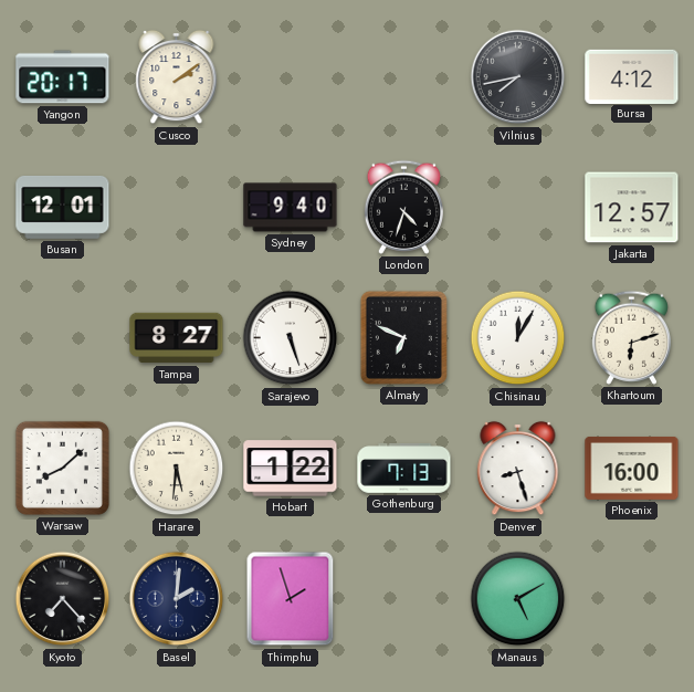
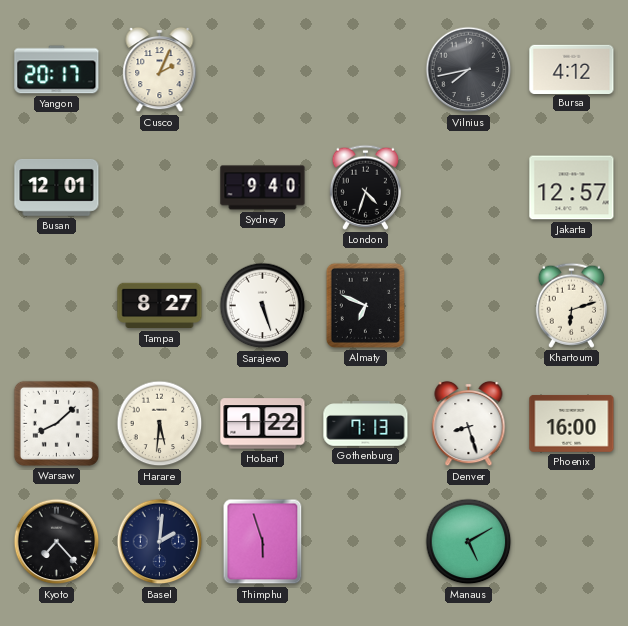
Cusco: 2:09 -> 2:04
Chisinau: 12:05 -> none
Thimphu: 1:57 -> 5:57
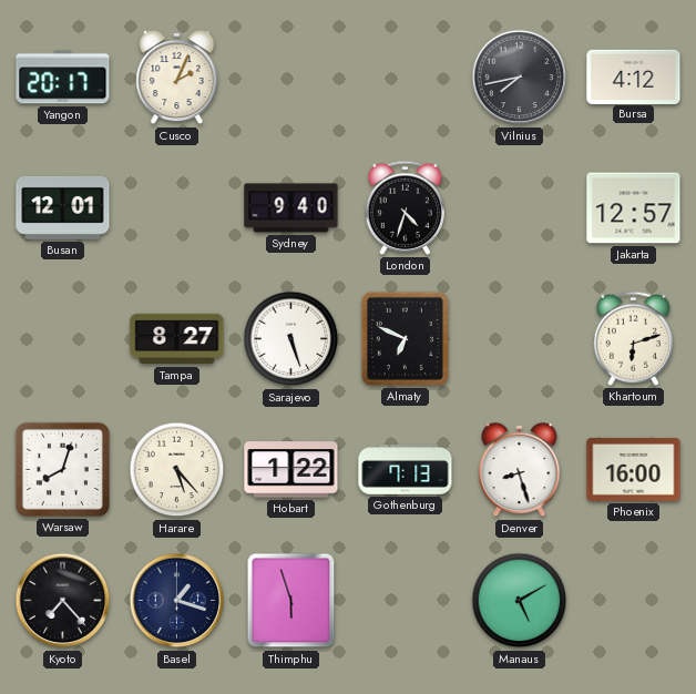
Warsaw: 8:08 -> 8:03
Harare: 5:31 -> 5:23
Basel: 2:01 -> 1:18
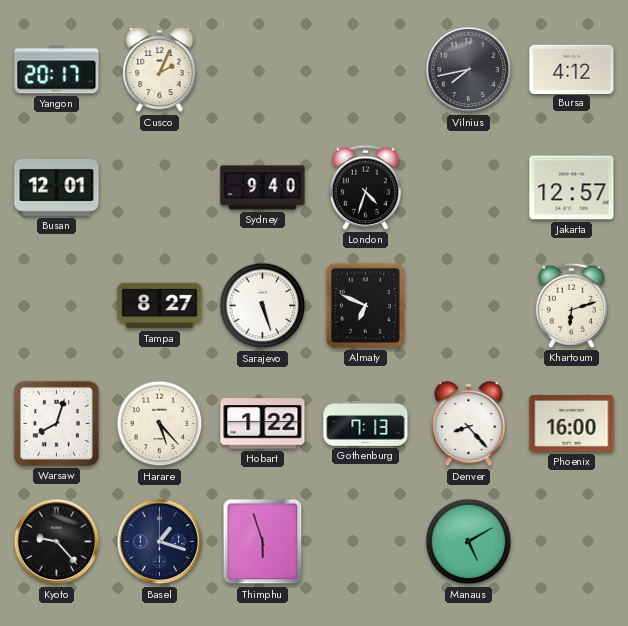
Denver: 8:27 -> 8:23
Kyoto: 7:23 -> 9:23
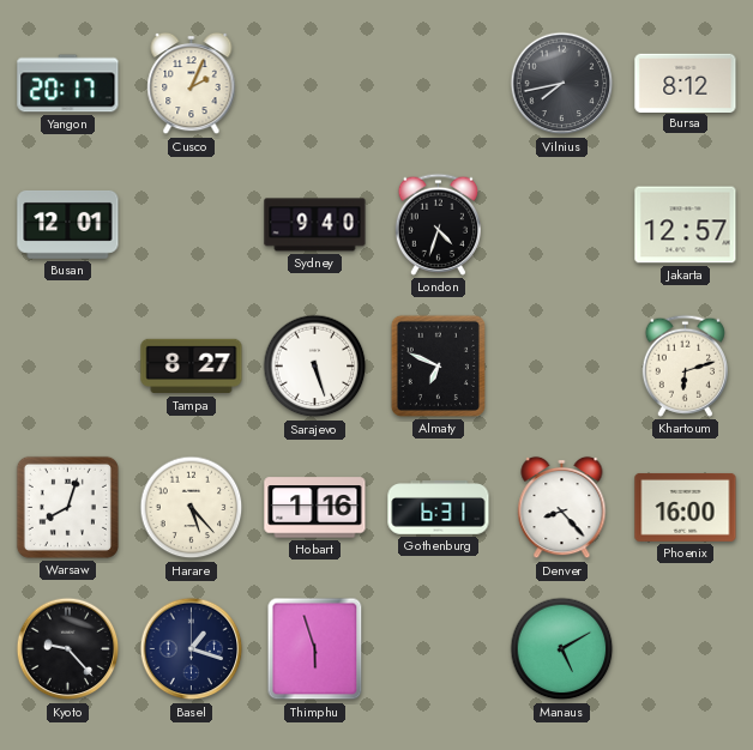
Bursa: 4:12 -> 8:12
Hobart: 1:22 -> 1:16
Gothenburg: 7:13 -> 6:31
